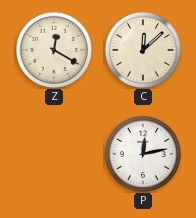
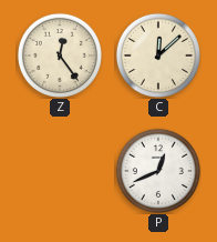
Z: 12:20 -> 12:24
P: 12:13 -> 12:41
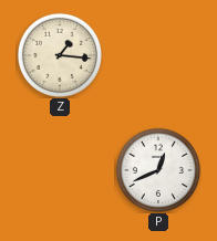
Z: 12:24 -> 1:16
C: 12:08 -> none
